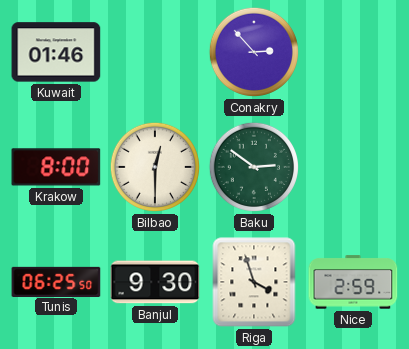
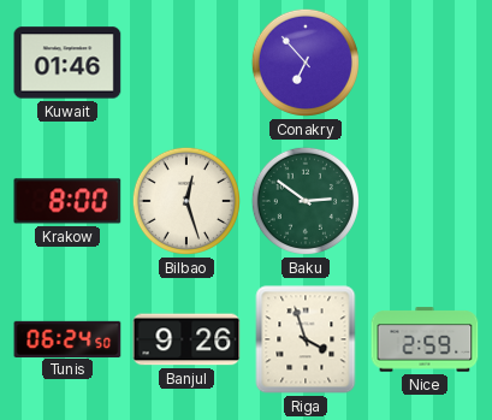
Conakry: 2:53 -> 6:53
Bilbao: 12:30 -> 12:27
Tunis: 06:25 -> 06:24
Banjul: 9:30 -> 9:26
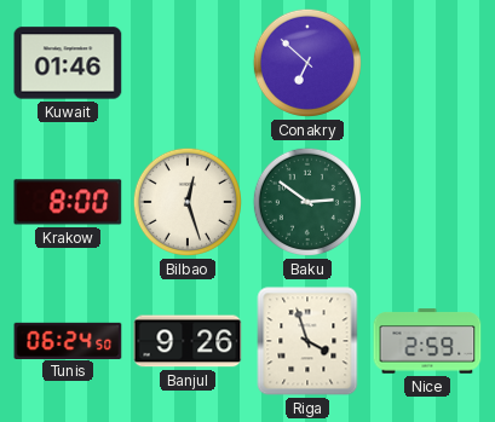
Conakry: 6:53 -> 6:52
